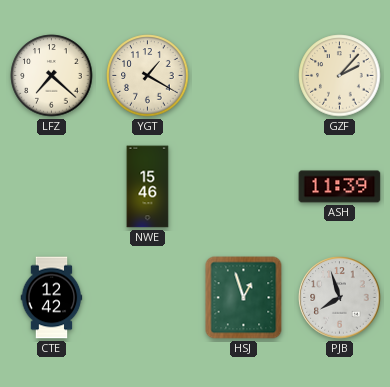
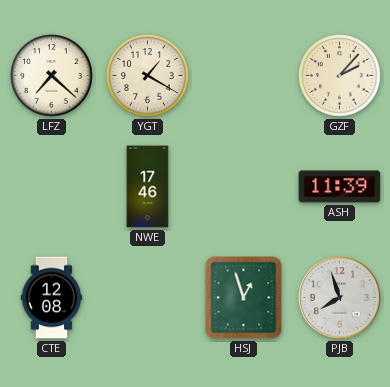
NWE: 15:46 -> 17:46
CTE: 12:42 -> 12:08
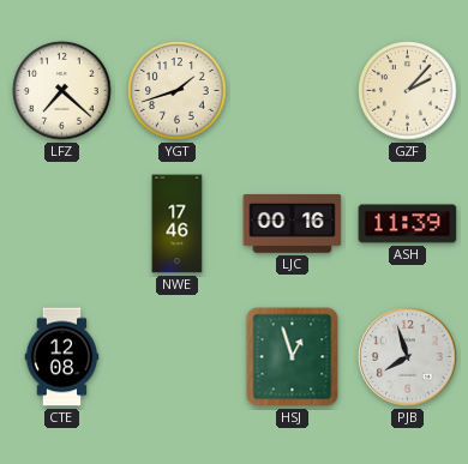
YGT: 1:20 -> 1:42
LJC: none -> 00:16
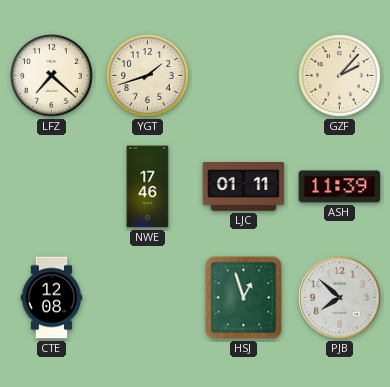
LJC: 00:16 -> 01:11
PJB: 7:57 -> 7:52
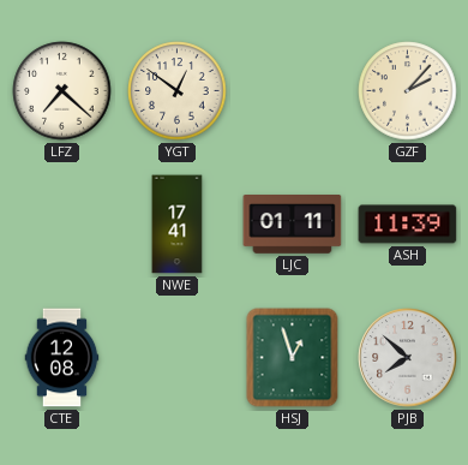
YGT: 1:42 -> 12:51
NWE: 17:46 -> 17:41
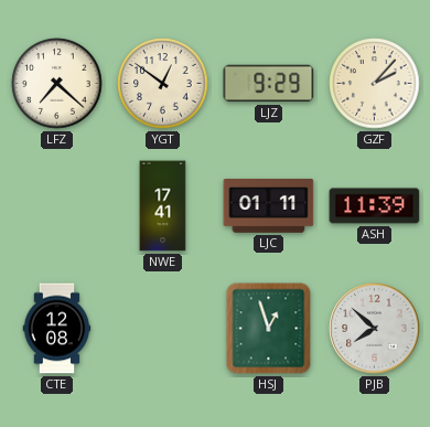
LJZ: none -> 9:29
